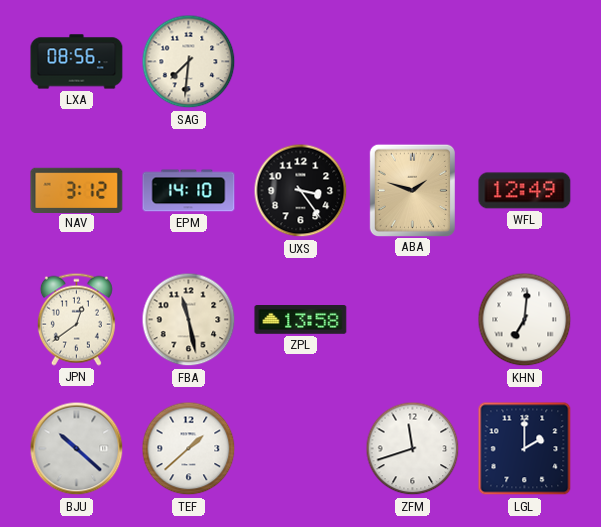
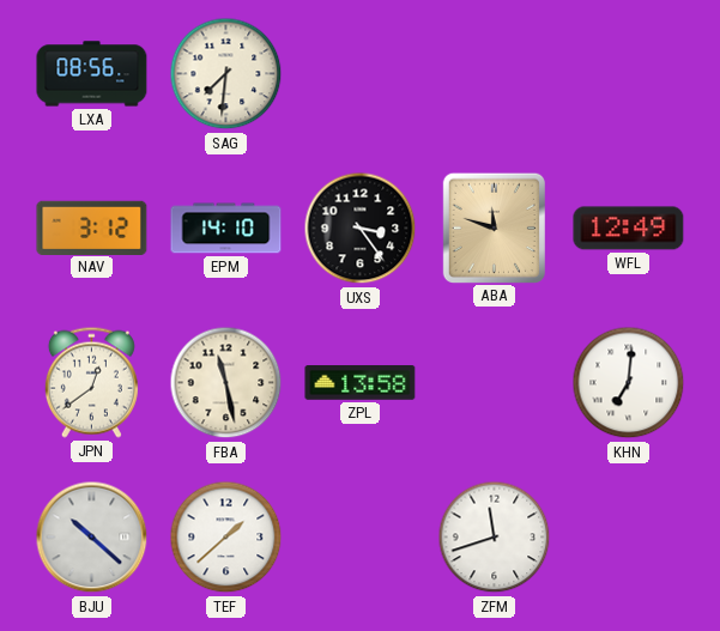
ABA: 1:48 -> 11:48
LGL: 2:00 -> none
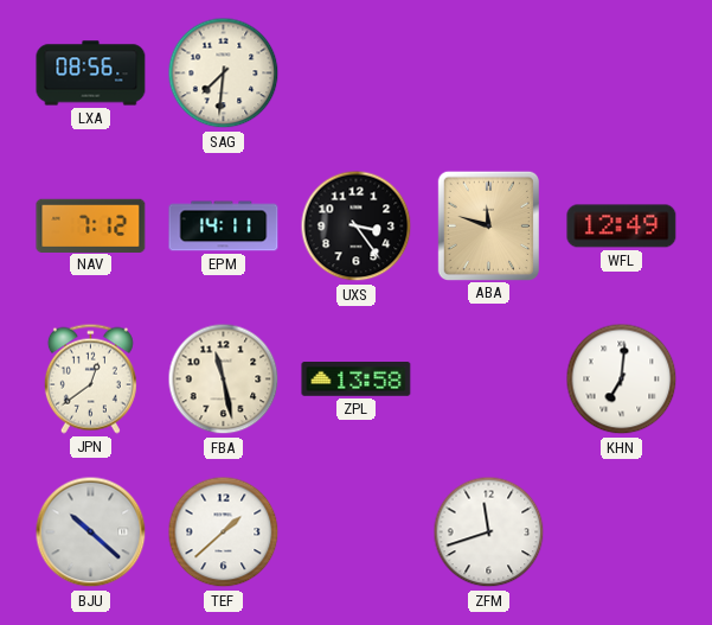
NAV: 3:12 -> 7:12
EPM: 14:10 -> 14:11
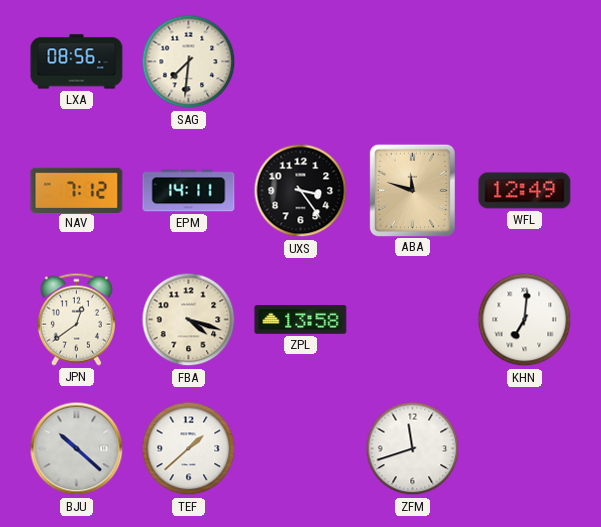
FBA: 11:28 -> 4:18
